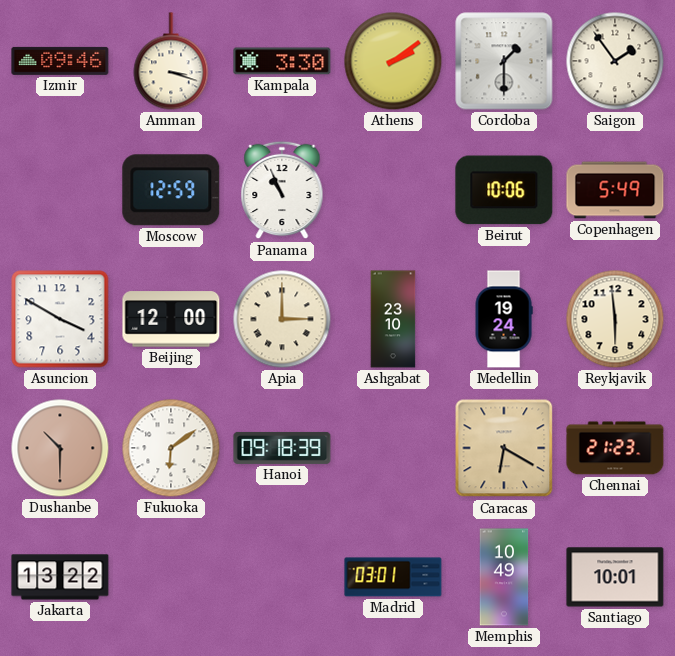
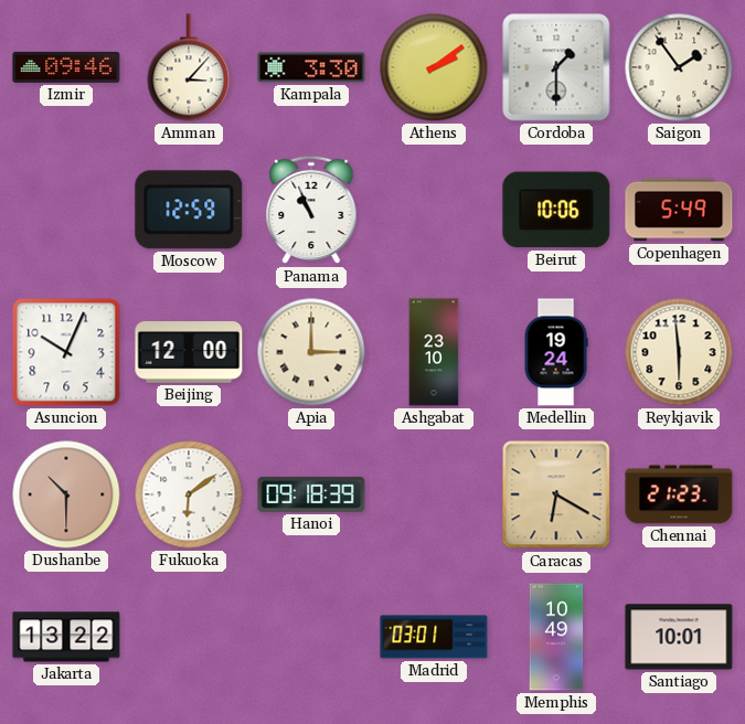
Amman: 3:18 -> 3:07
Asuncion: 3:50 -> 10:04
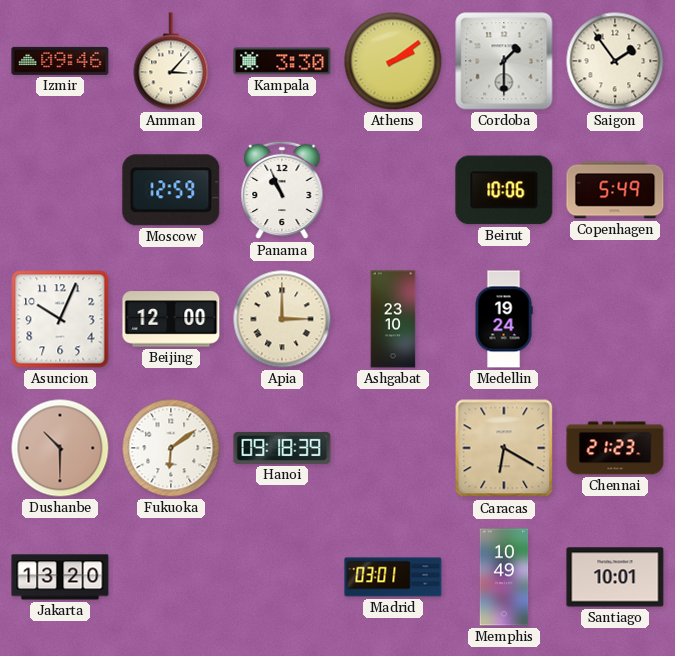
Reykjavik: 5:59 -> none
Jakarta: 13:22 -> 13:20
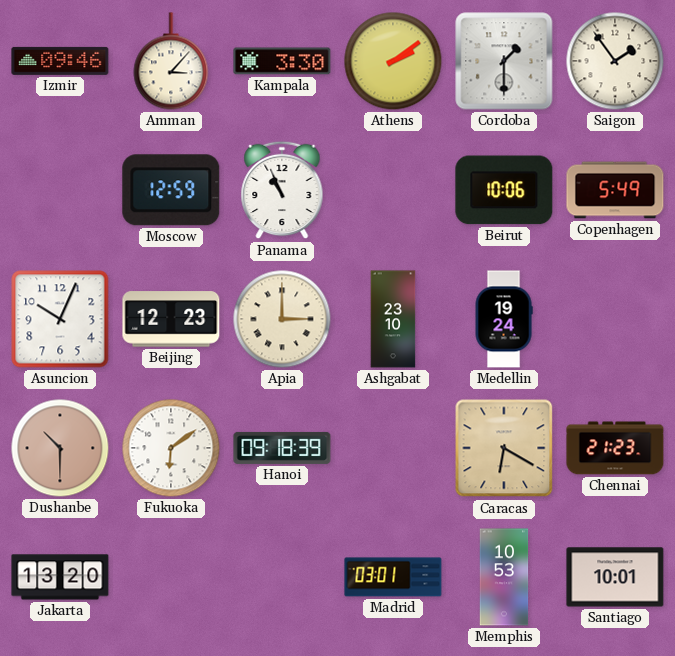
Beijing: 12:00 -> 12:23
Memphis: 10:49 -> 10:53
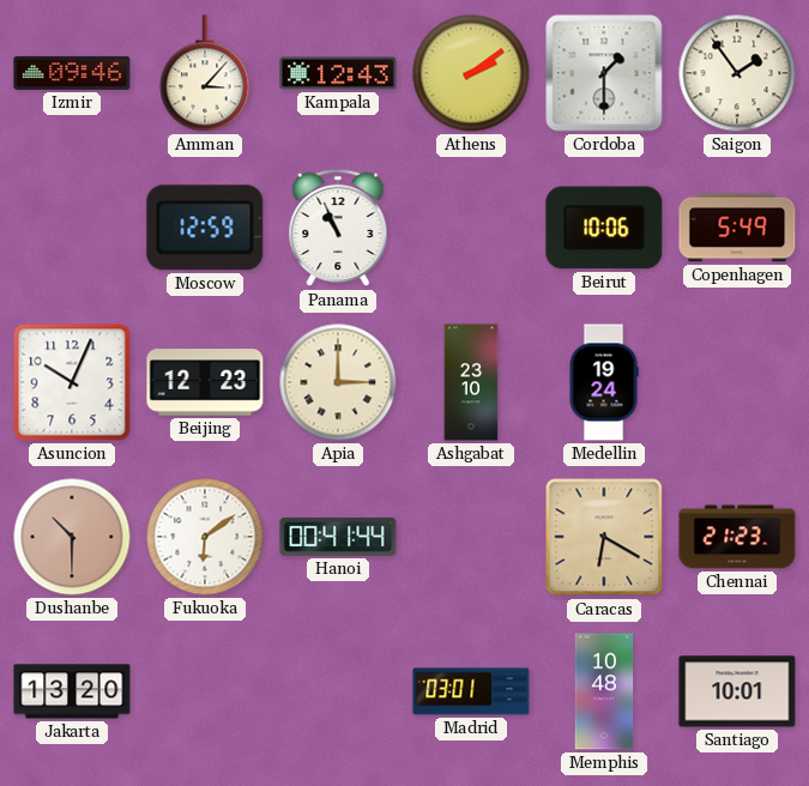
Kampala: 3:30 -> 12:43
Hanoi: 09:18 -> 00:41
Memphis: 10:53 -> 10:48
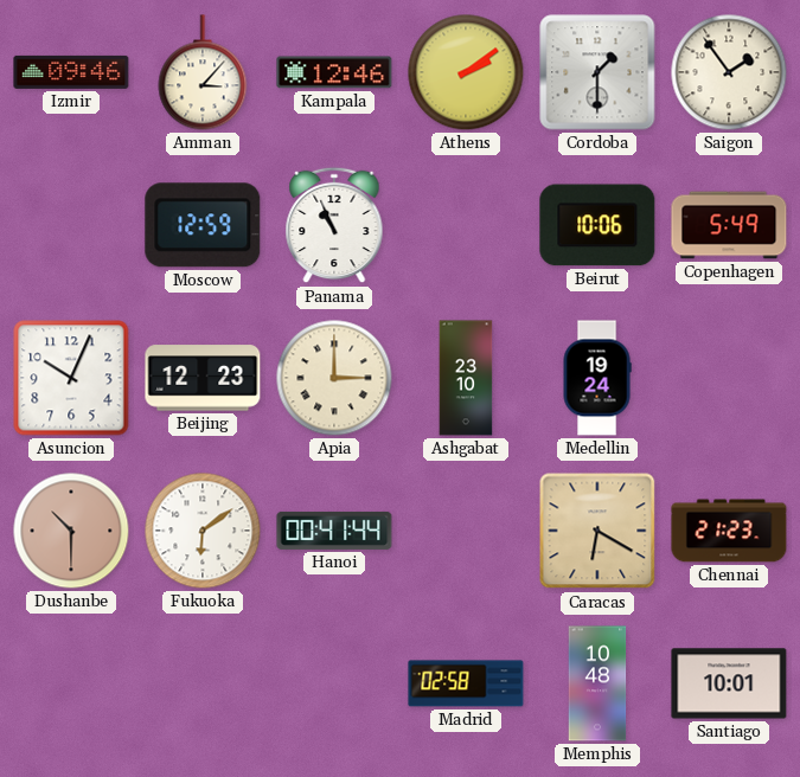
Kampala: 12:43 -> 12:46
Jakarta: 13:20 -> none
Madrid: 03:01 -> 02:58
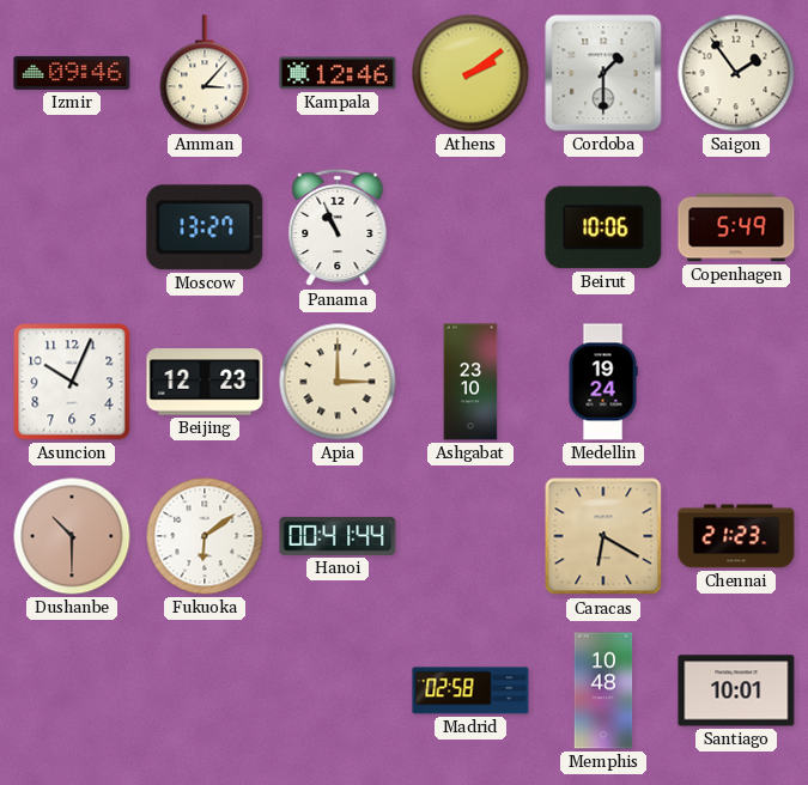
Moscow: 12:59 -> 13:27
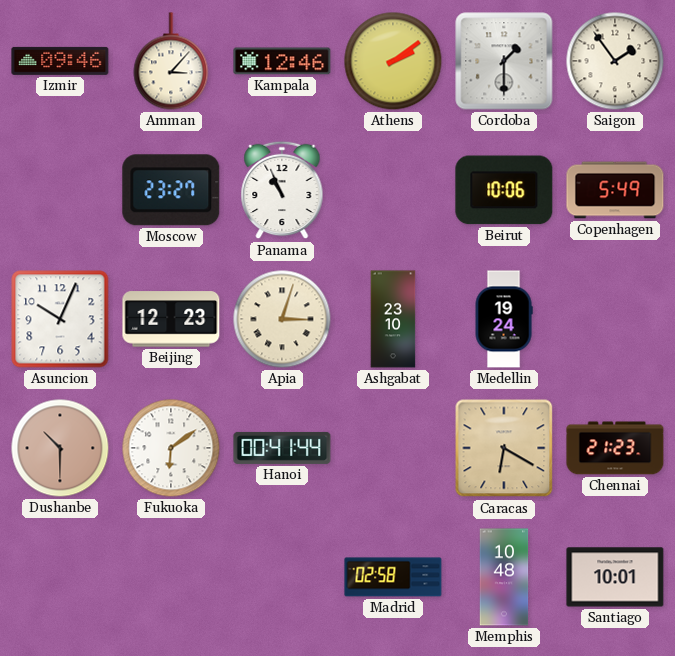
Moscow: 13:27 -> 23:27
Apia: 3:00 -> 3:03
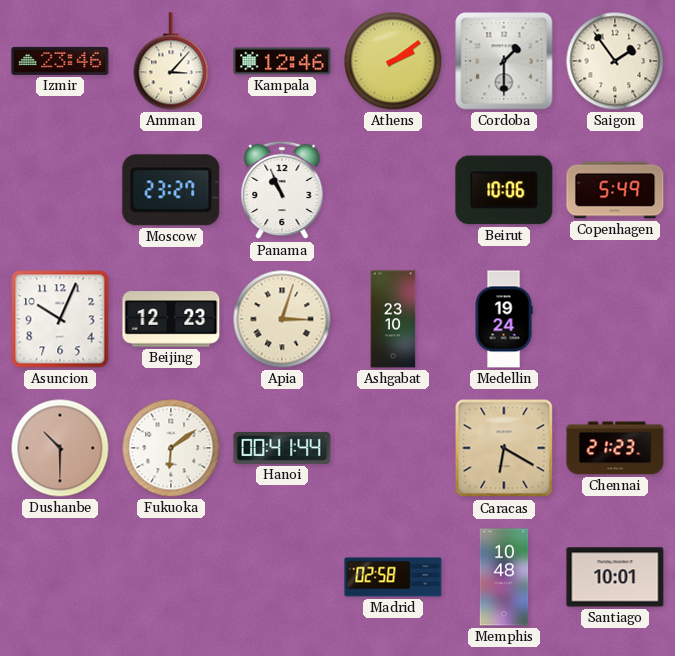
Izmir: 09:46 -> 23:46
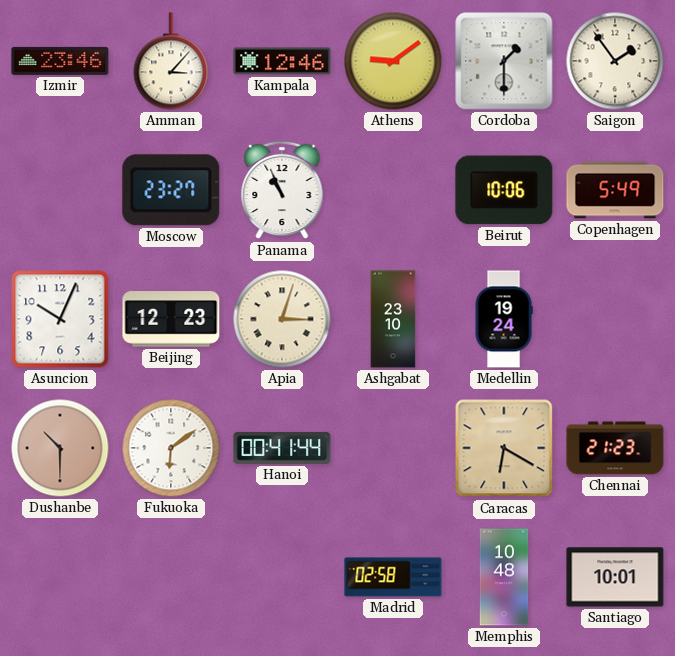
Athens: 2:09 -> 9:09
